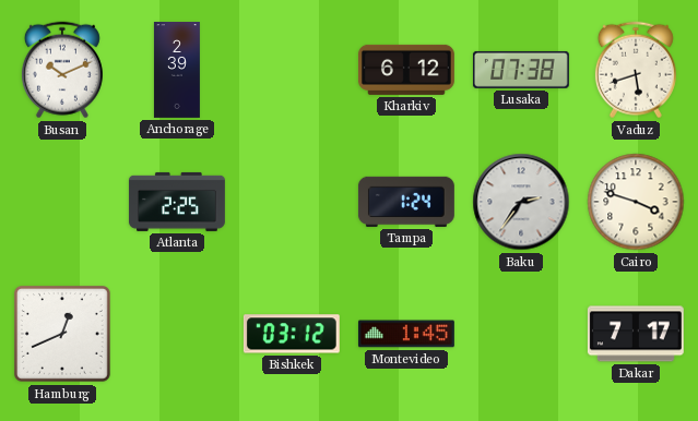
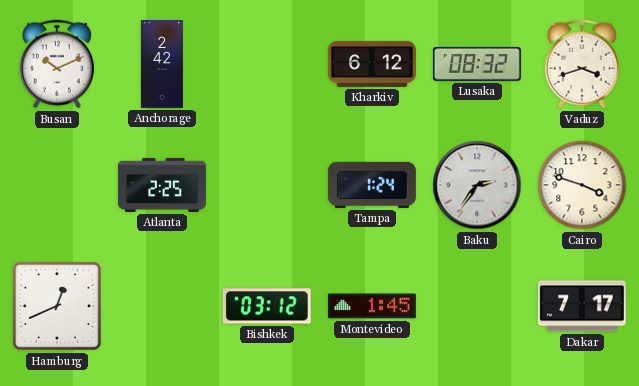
Anchorage: 2:39 -> 2:42
Lusaka: 07:38 -> 08:32
Vaduz: 5:42 -> 3:42
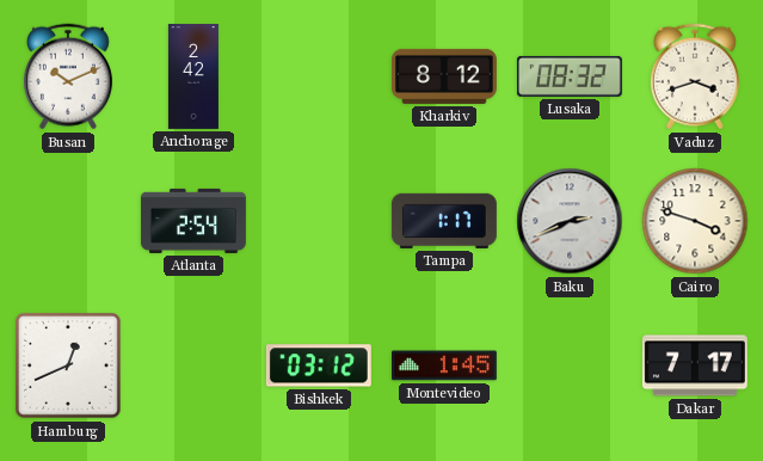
Kharkiv: 6:12 -> 8:12
Atlanta: 2:25 -> 2:54
Tampa: 1:24 -> 1:17
Baku: 2:36 -> 2:41
